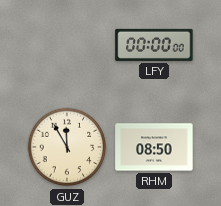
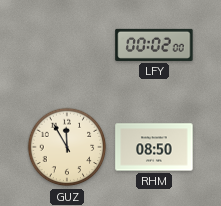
LFY: 00:00 -> 00:02
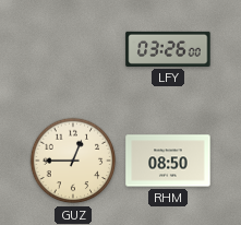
LFY: 00:02 -> 03:26
GUZ: 11:55 -> 12:45
